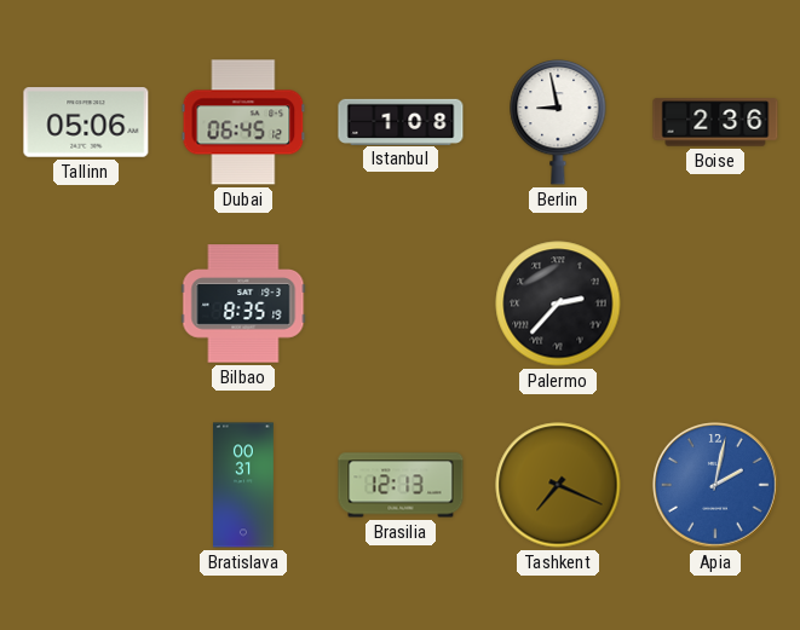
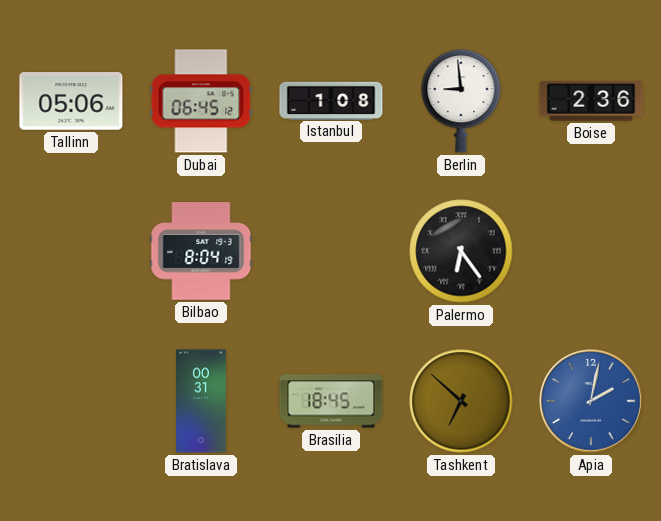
Berlin: 8:58 -> 8:59
Bilbao: 8:35 -> 8:04
Palermo: 2:37 -> 6:24
Brasilia: 12:13 -> 18:45
Tashkent: 7:19 -> 6:52
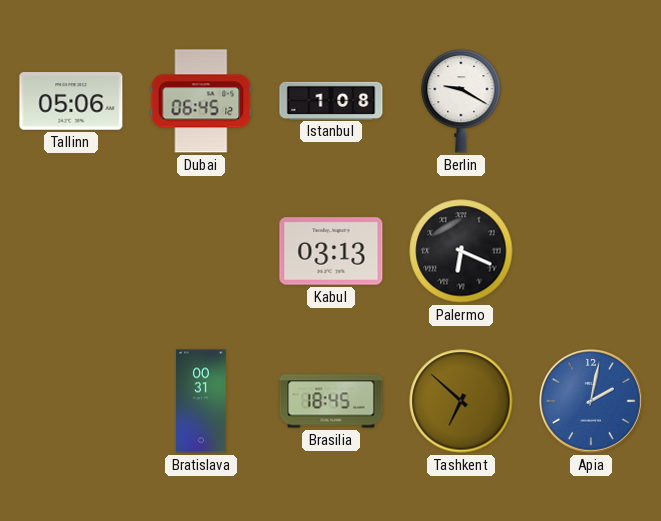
Berlin: 8:59 -> 9:20
Boise: 2:36 -> none
Bilbao: 8:04 -> none
Kabul: none -> 03:13
Palermo: 6:24 -> 6:19
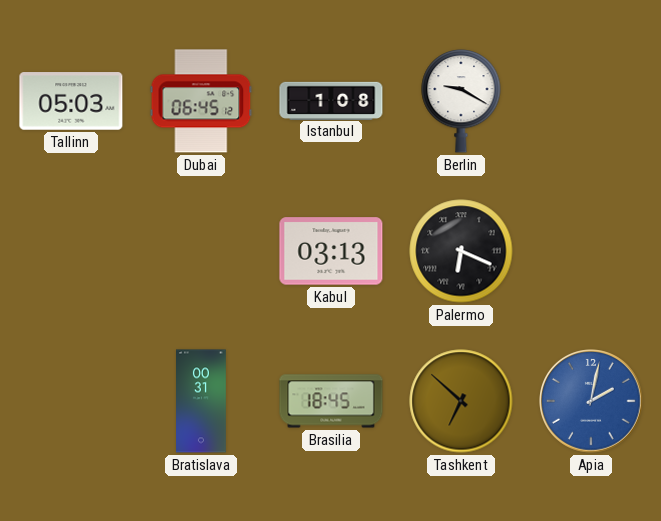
Tallinn: 05:06 -> 05:03
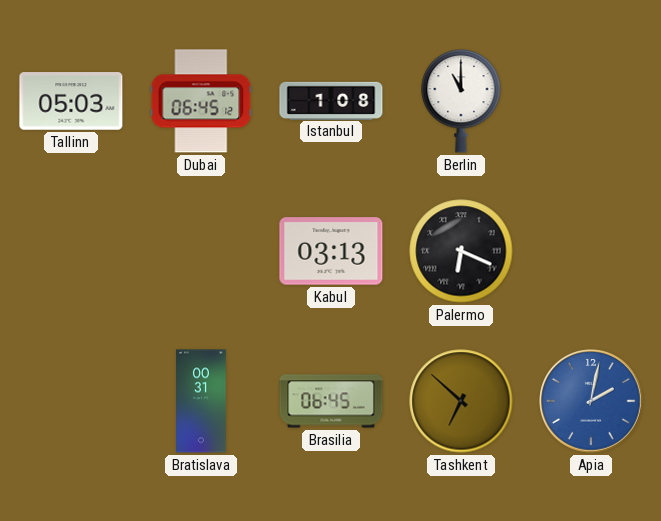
Berlin: 9:20 -> 11:00
Brasilia: 18:45 -> 06:45
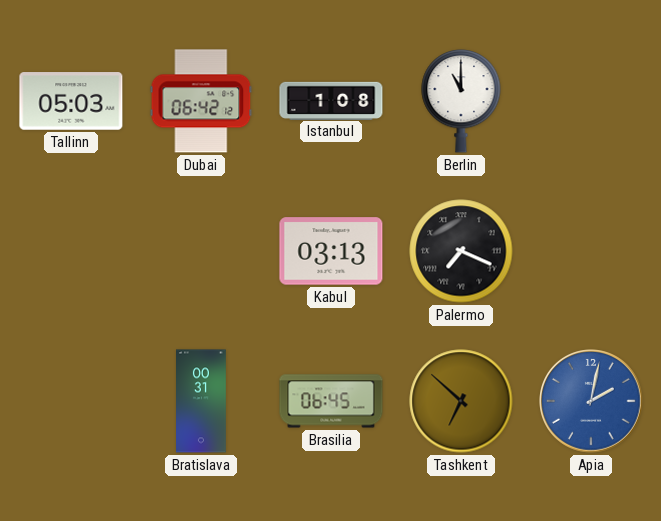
Dubai: 06:45 -> 06:42
Palermo: 6:19 -> 7:19
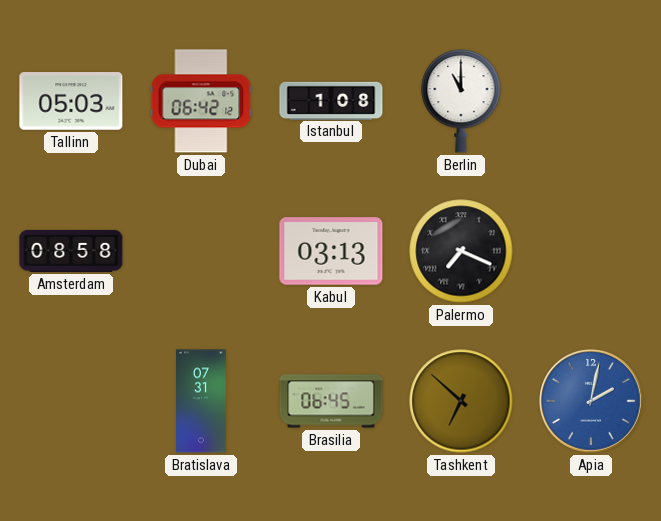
Amsterdam: none -> 08:58
Bratislava: 00:31 -> 07:31
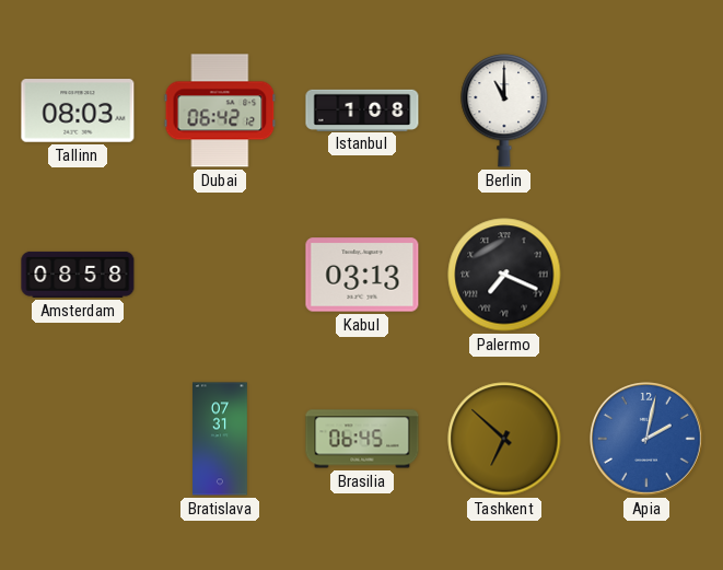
Tallinn: 05:03 -> 08:03
